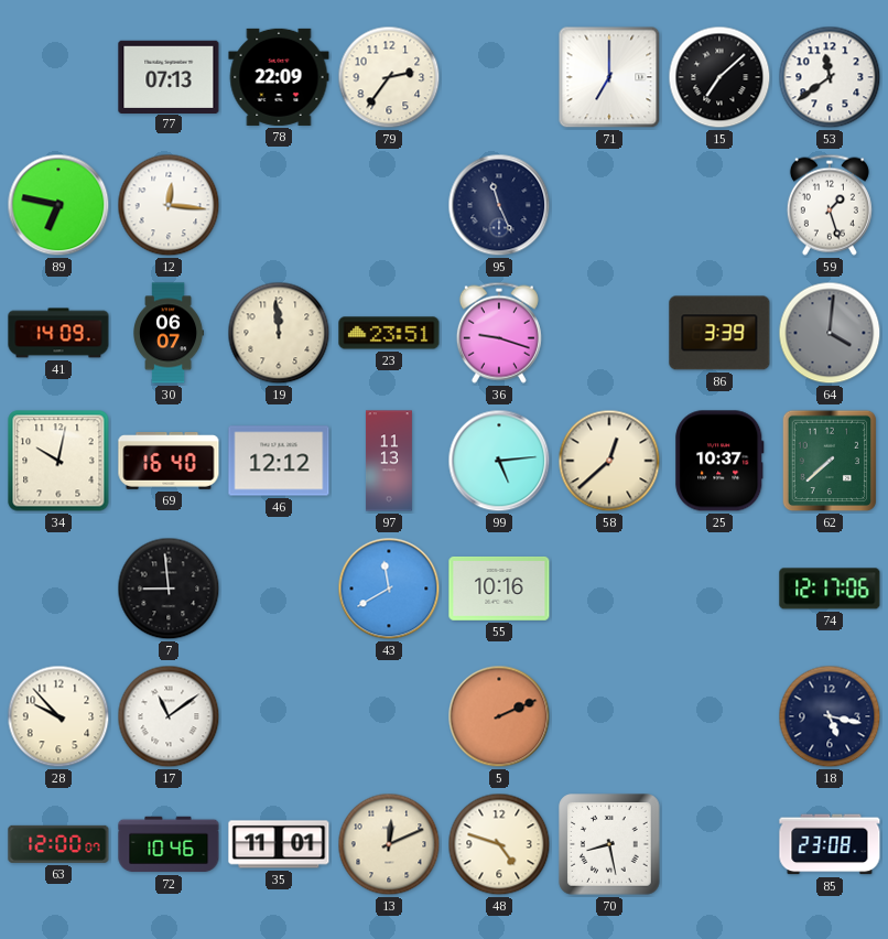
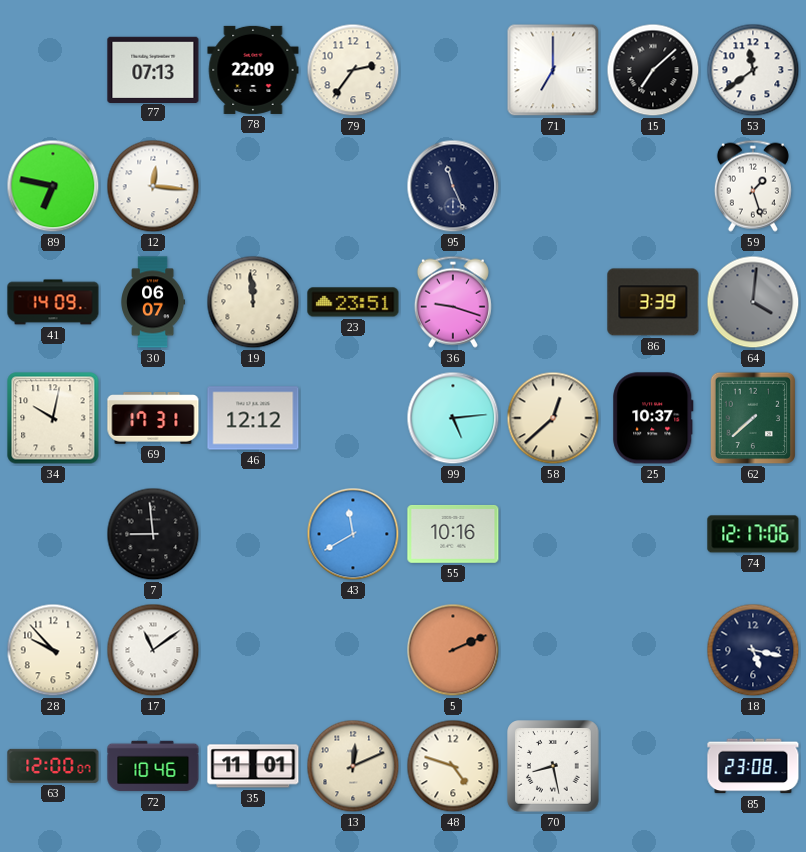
69: 16:40 -> 17:31
97: 11:13 -> none
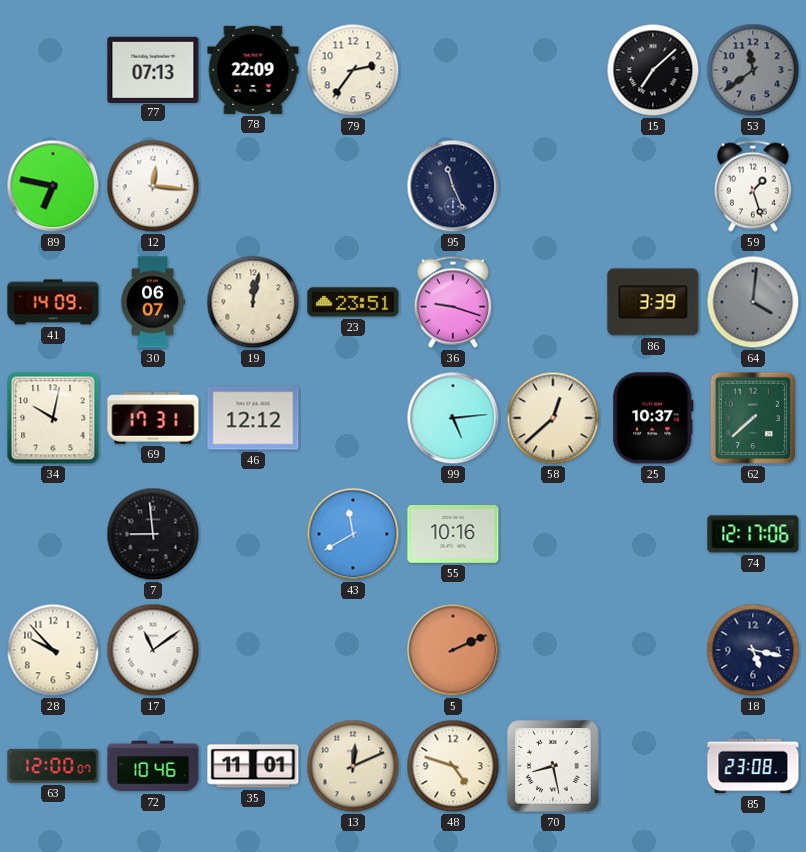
71: 7:00 -> none
53 dial: white -> grey
19: 11:59 -> 12:02
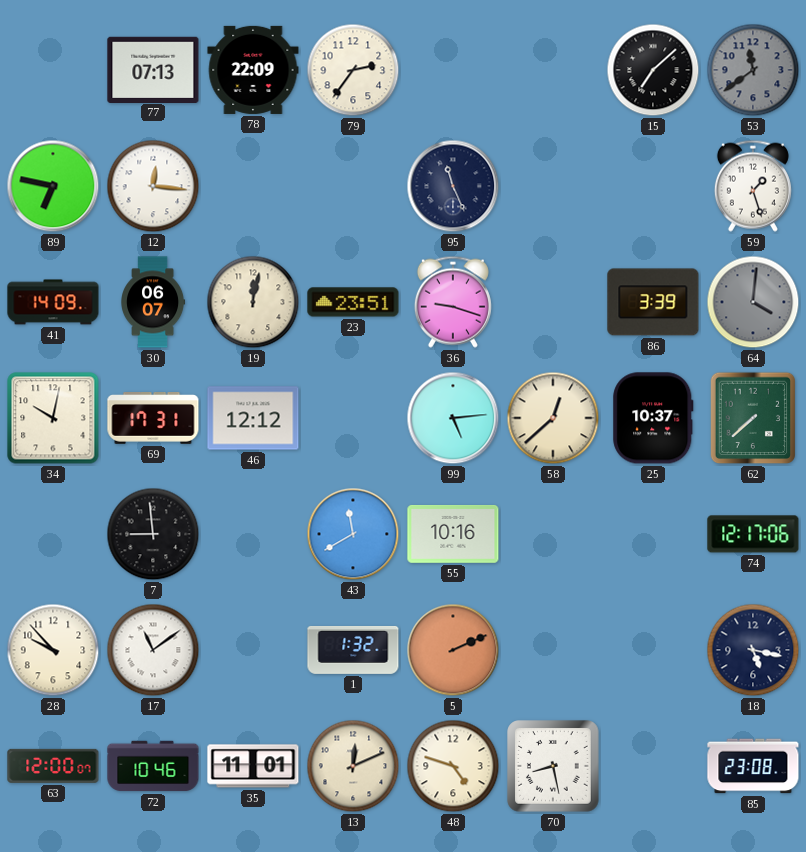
1: none -> 1:32
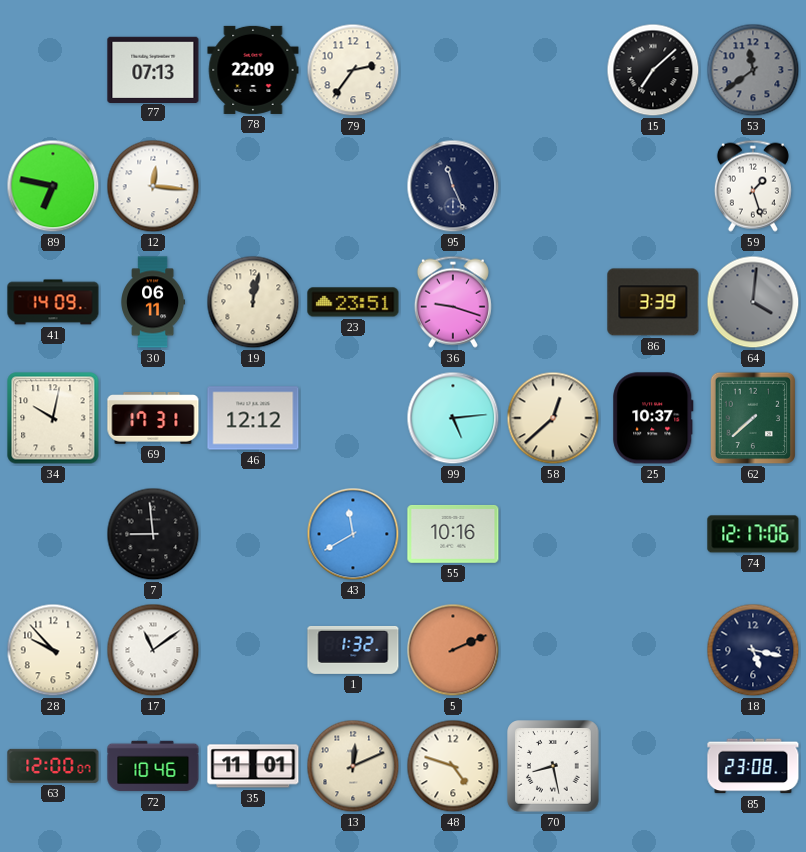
30: 06:07 -> 06:11
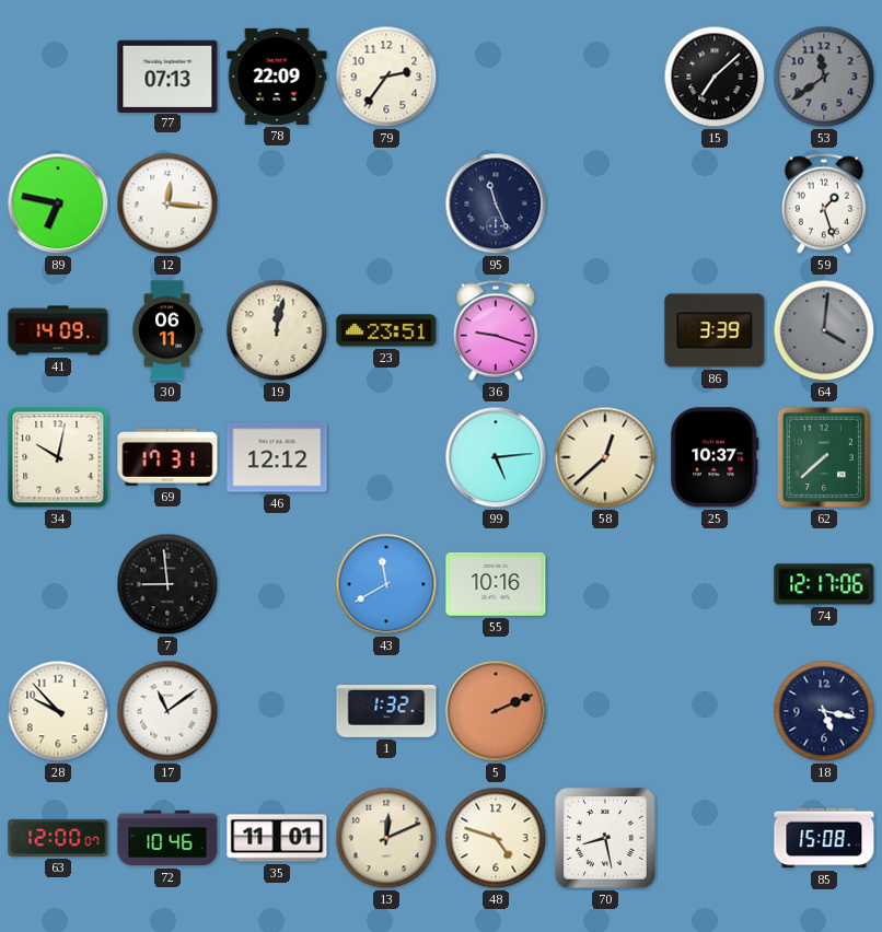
85: 23:08 -> 15:08
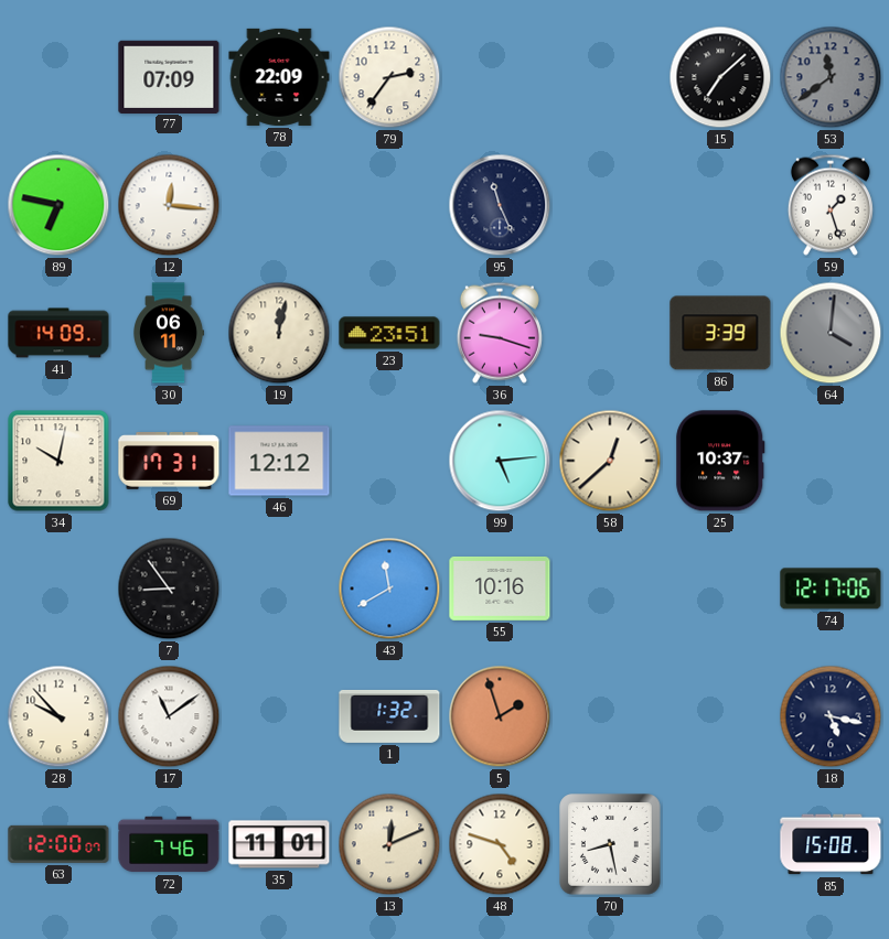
77: 07:13 -> 07:09
62: 7:38 -> none
7: 8:59 -> 8:54
5: 2:11 -> 1:57
72: 10:46 -> 7:46
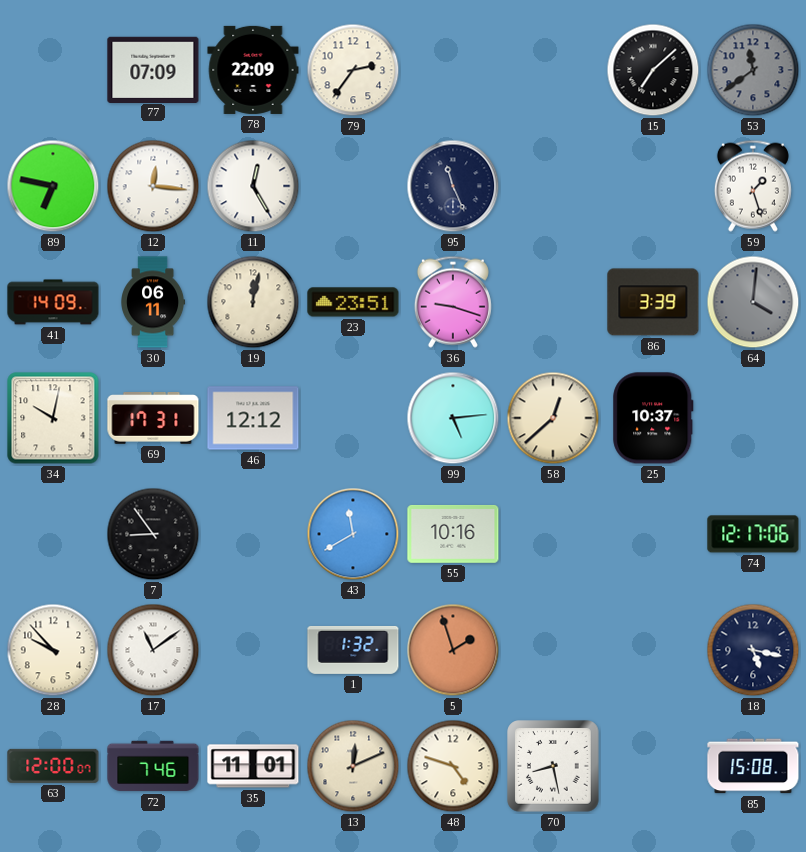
11: none -> 12:25
